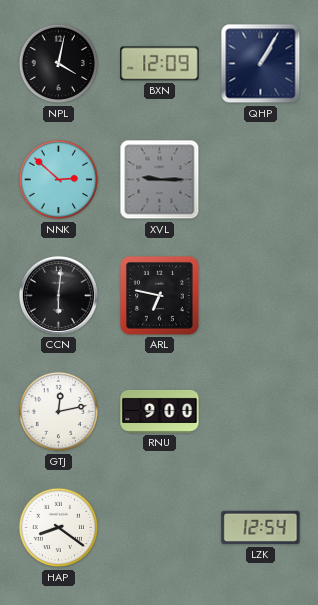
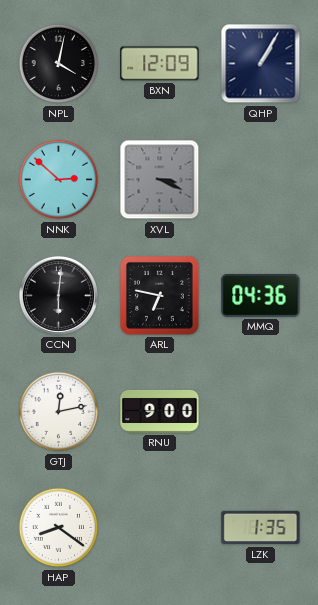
XVL: 9:15 -> 3:19
MMQ: none -> 04:36
LZK: 12:54 -> 1:35
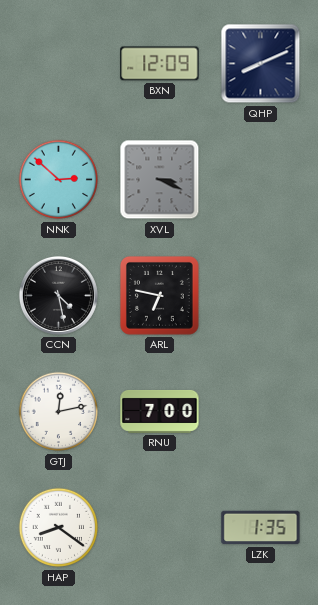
NPL: 4:02 -> none
QHP: 1:05 -> 8:11
CCN: 6:01 -> 4:28
MMQ: 04:36 -> none
RNU: 9:00 -> 7:00
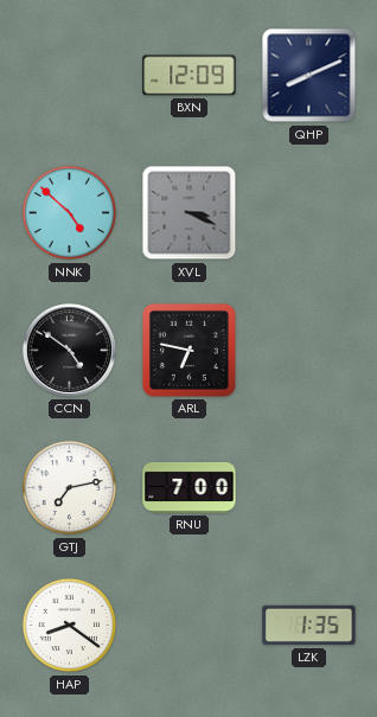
NNK: 2:52 -> 4:52
CCN: 4:28 -> 4:51
GTJ: 12:13 -> 7:13
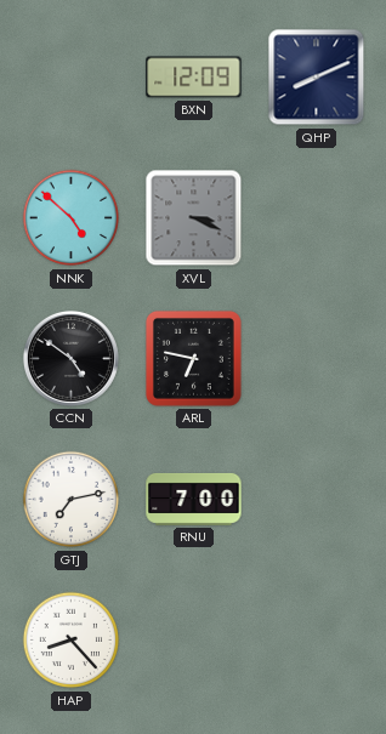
HAP: 8:21 -> 8:23
LZK: 1:35 -> none
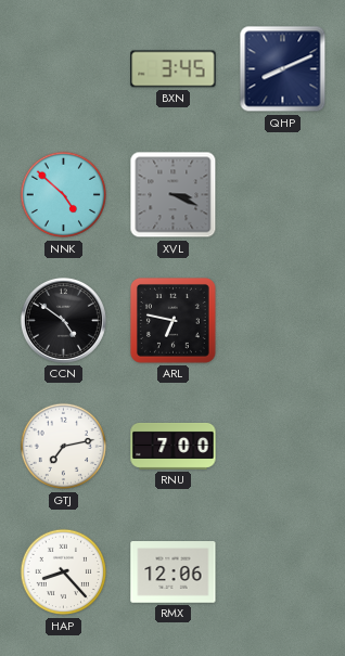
BXN: 12:09 -> 3:45
RMX: none -> 12:06
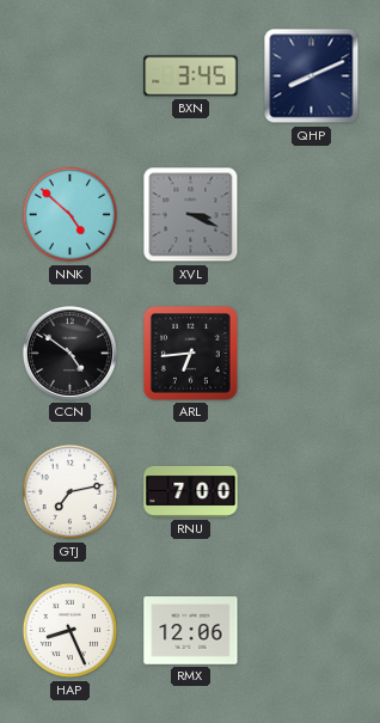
ARL: 6:47 -> 6:44
HAP: 8:23 -> 8:26
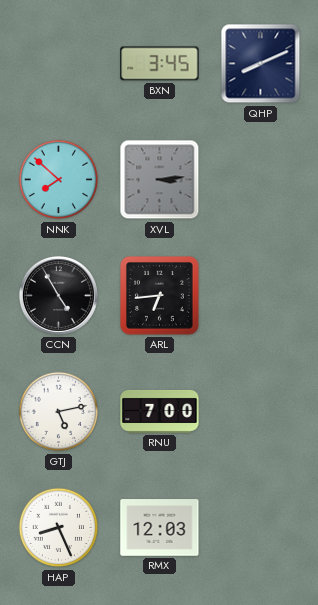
NNK: 4:52 -> 7:52
XVL: 3:19 -> 3:14
CCN: 4:51 -> 4:55
GTJ: 7:13 -> 5:13
RMX: 12:06 -> 12:03
